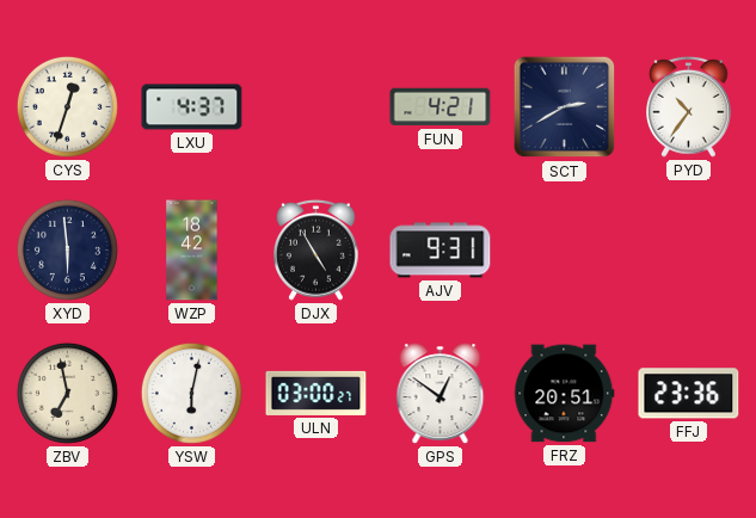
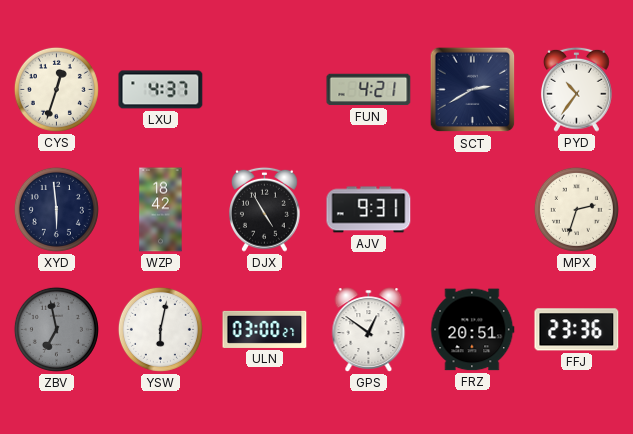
MPX: none -> 2:33
ZBV dial: cream -> grey
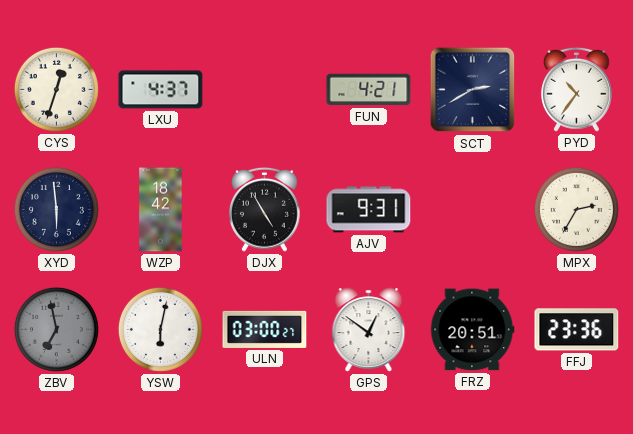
MPX: 2:33 -> 2:35
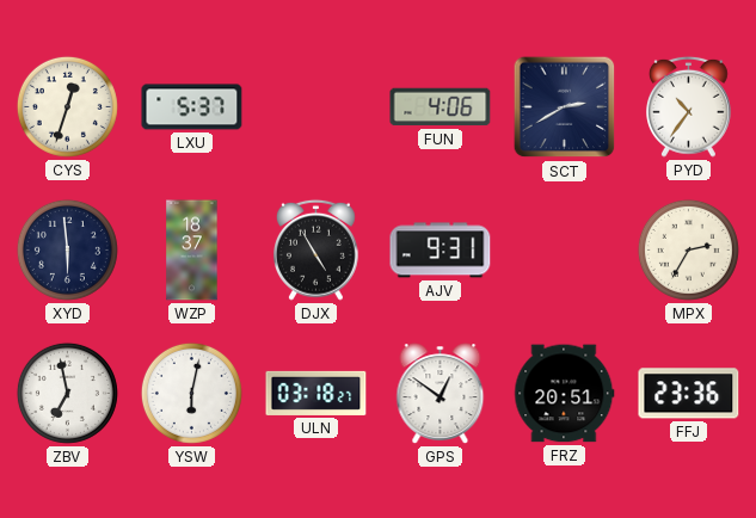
LXU: 4:37 -> 5:37
FUN: 4:21 -> 4:06
WZP: 18:42 -> 18:37
ZBV dial: grey -> white
ULN: 03:00 -> 03:18
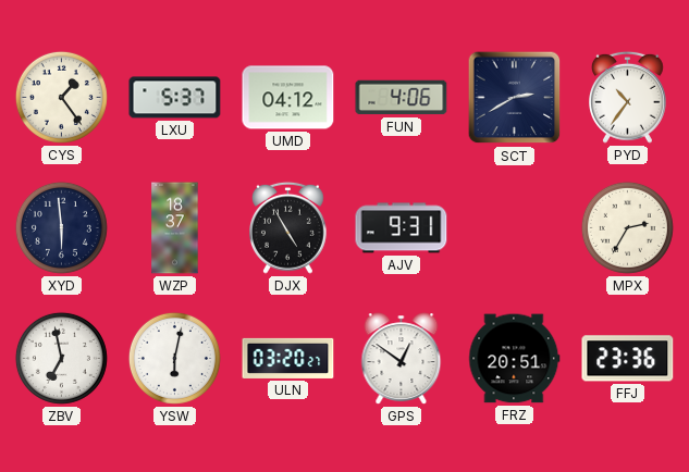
CYS: 12:33 -> 1:24
UMD: none -> 04:12
ULN: 03:18 -> 03:20
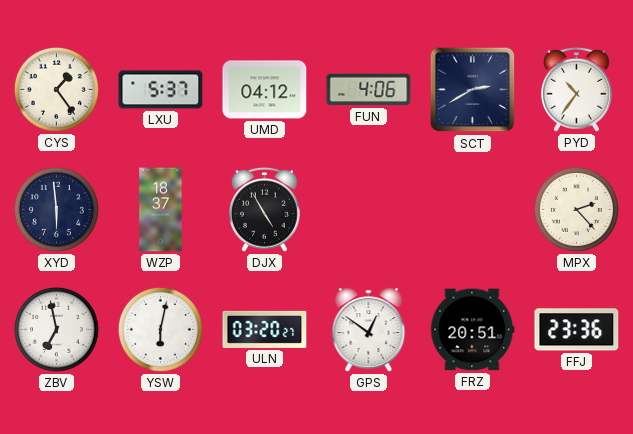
AJV: 9:31 -> none
MPX: 2:35 -> 2:23
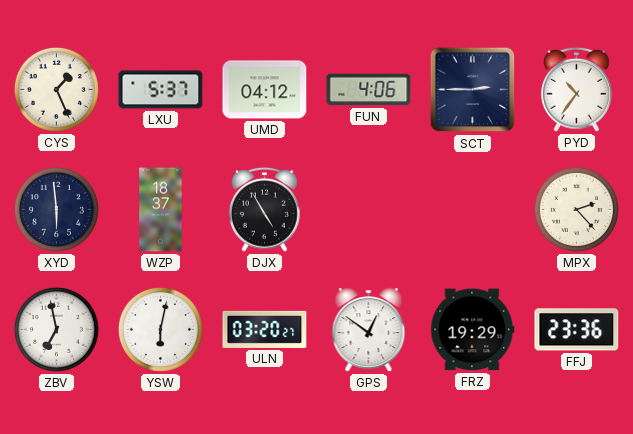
CYS: 1:24 -> 1:26
SCT: 2:40 -> 2:45
FRZ: 20:51 -> 19:29
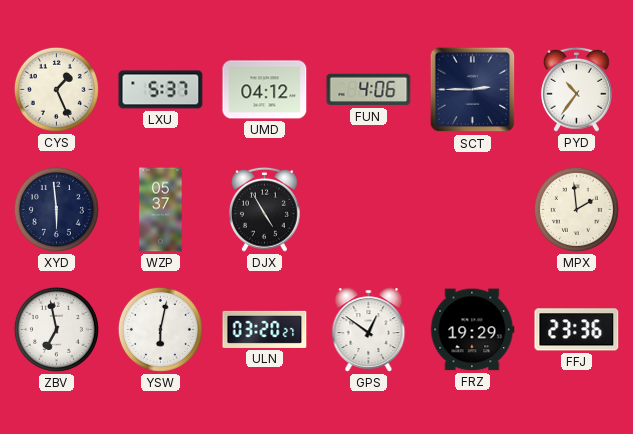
WZP: 18:37 -> 05:37
MPX: 2:23 -> 1:59
